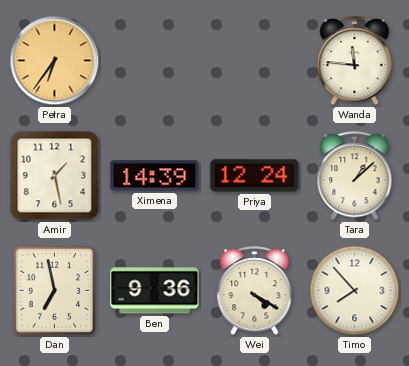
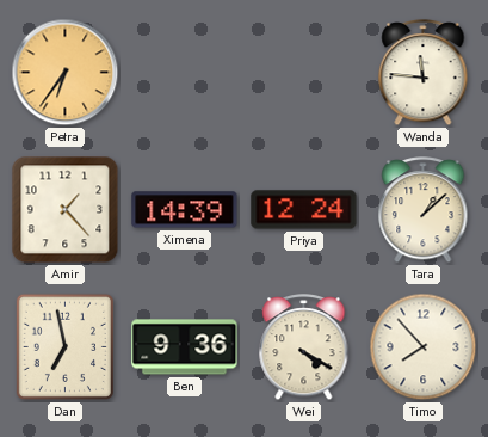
Amir: 1:28 -> 1:23
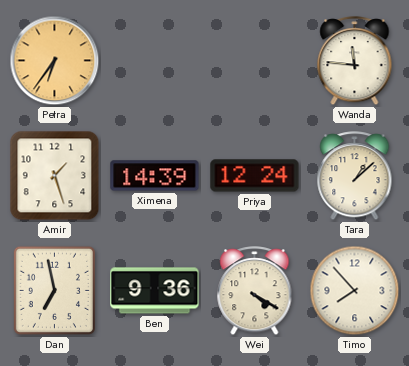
Amir: 1:23 -> 1:27
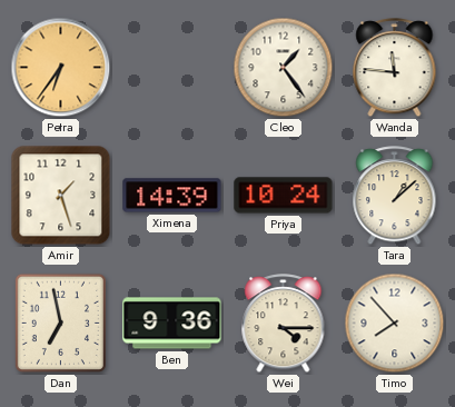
Cleo: none -> 1:24
Priya: 12:24 -> 10:24
Wei: 4:20 -> 4:15
